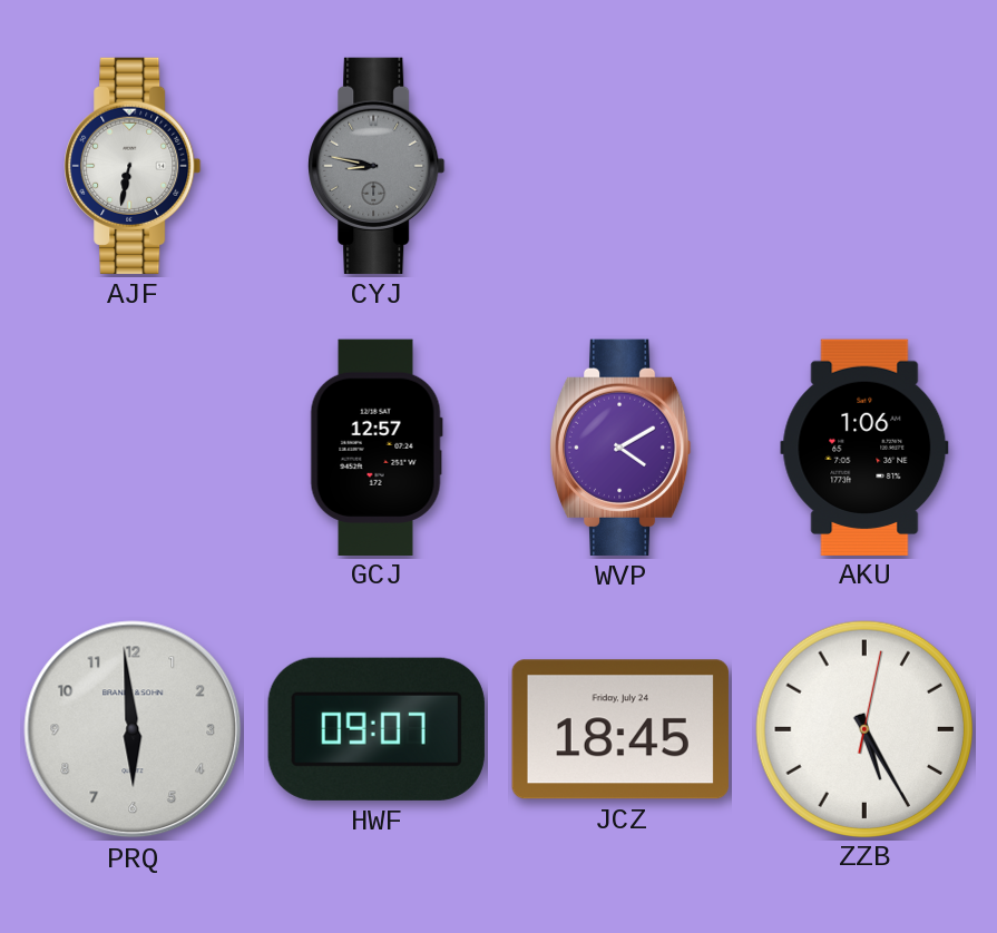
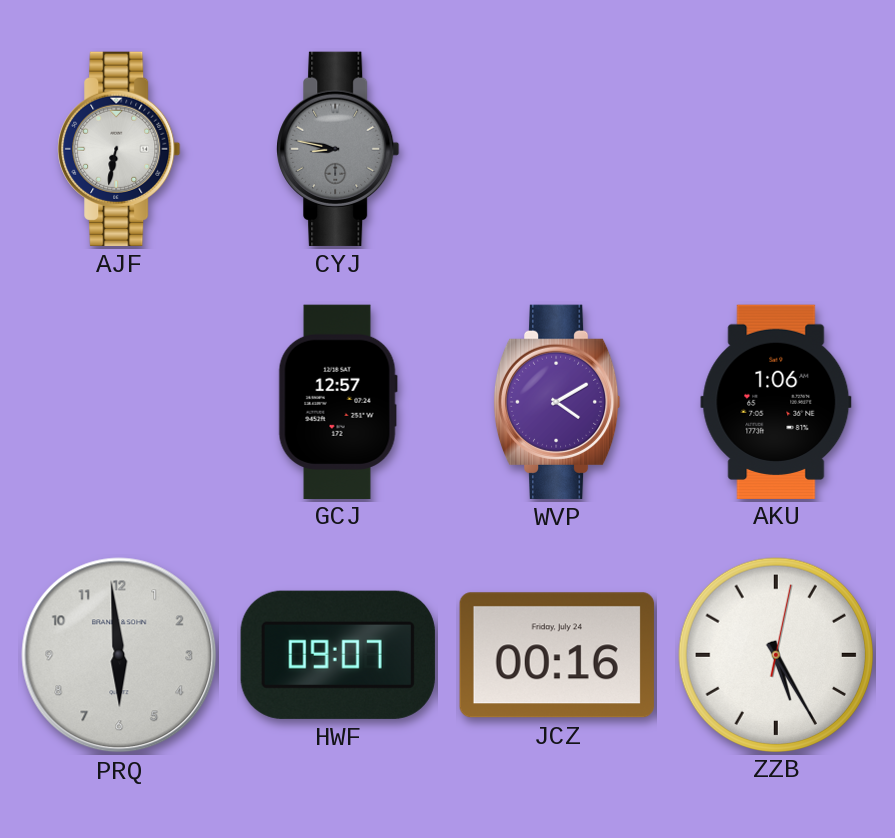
JCZ: 18:45 -> 00:16
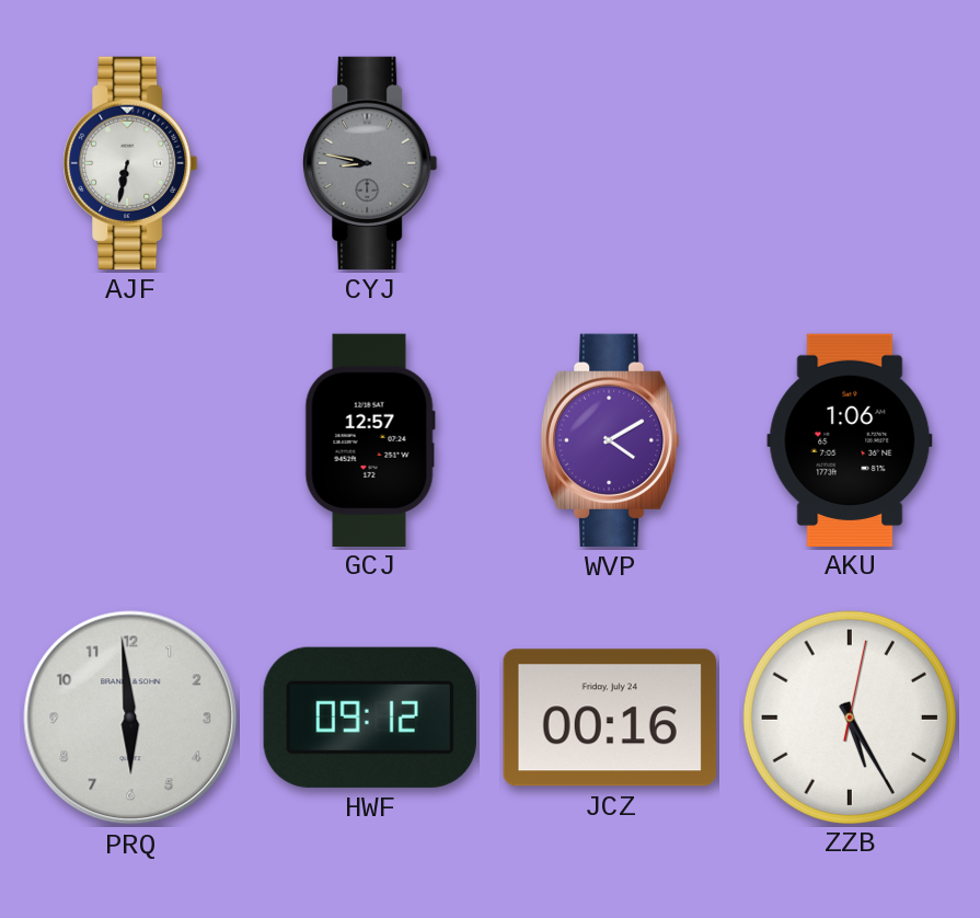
HWF: 09:07 -> 09:12
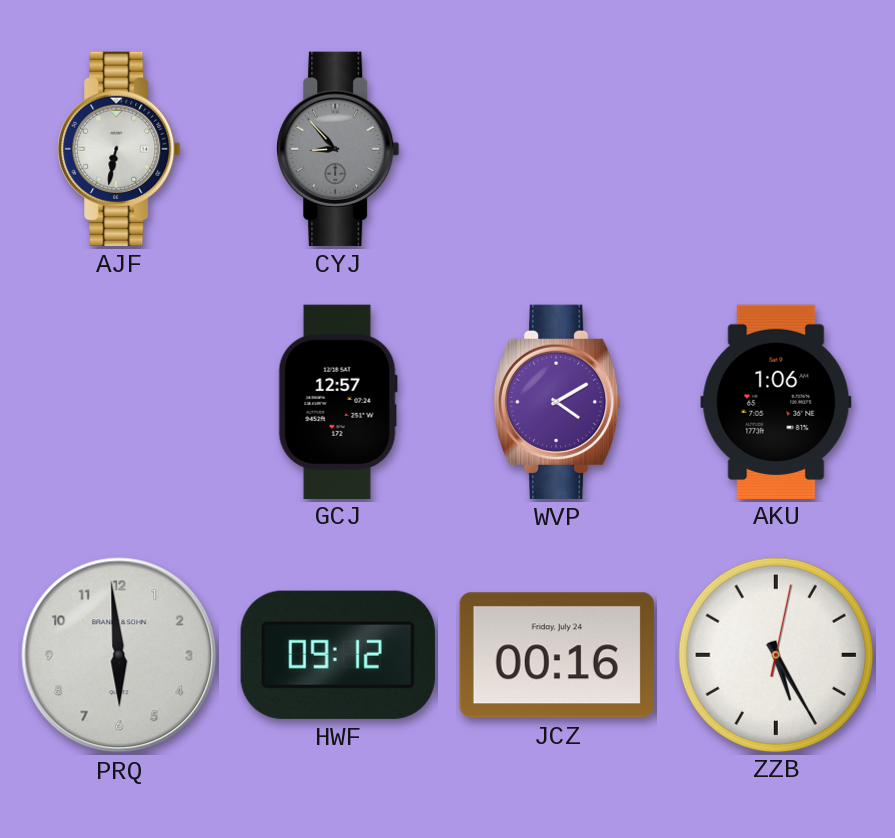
CYJ: 8:47 -> 8:53
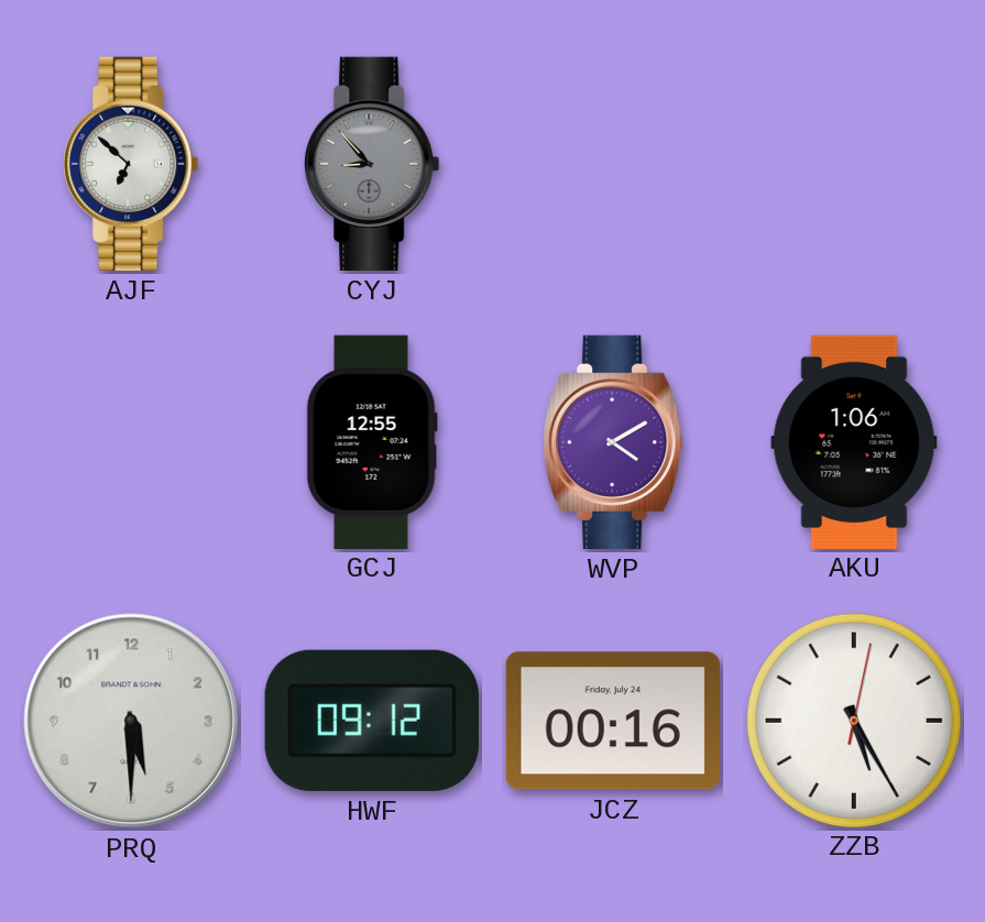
AJF: 6:32 -> 6:52
GCJ: 12:57 -> 12:55
PRQ: 5:59 -> 5:30
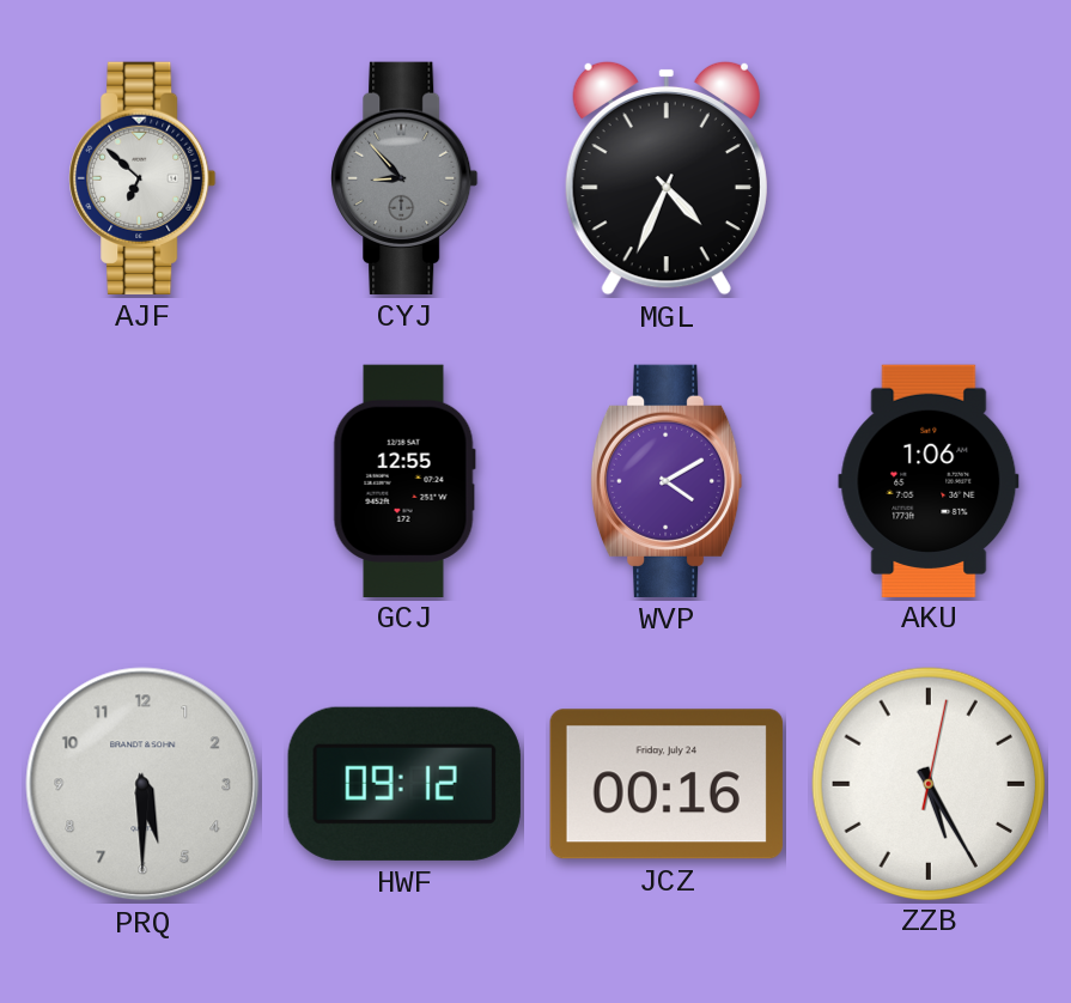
MGL: none -> 4:34
